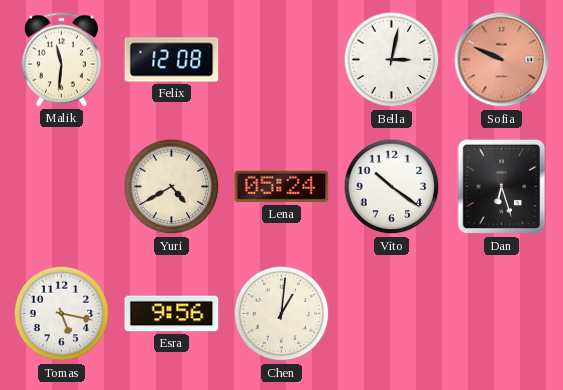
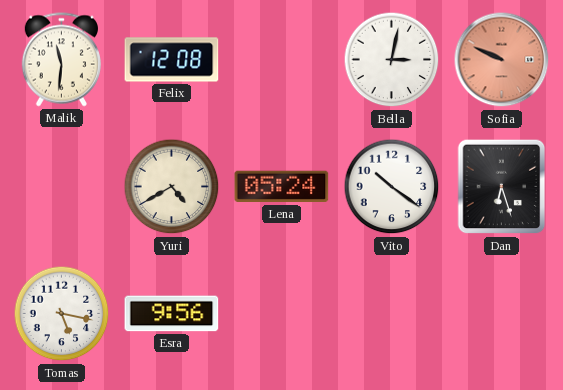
Chen: 1:01 -> none
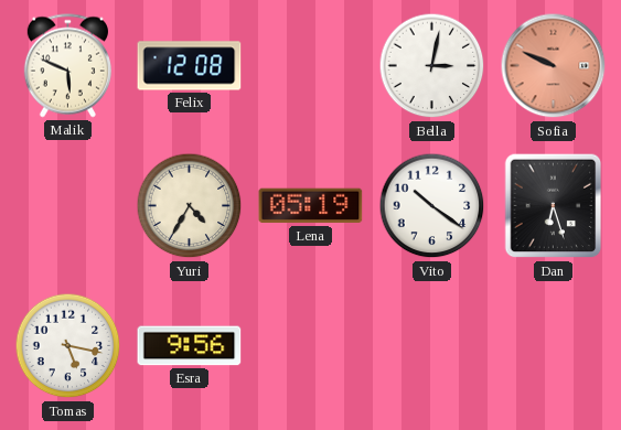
Malik: 11:31 -> 5:49
Yuri: 4:40 -> 4:35
Lena: 05:24 -> 05:19
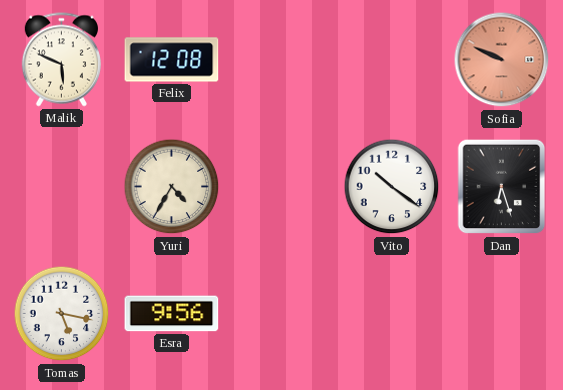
Bella: 3:02 -> none
Lena: 05:19 -> none
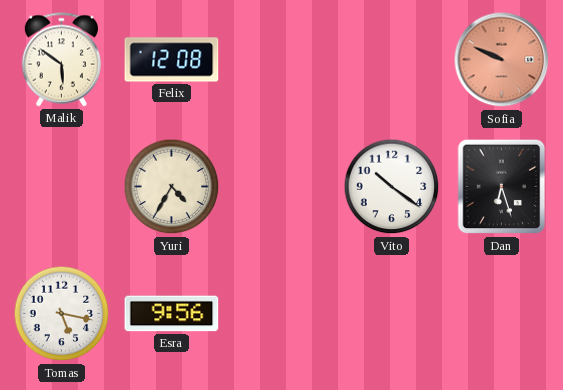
Malik: 5:49 -> 5:51
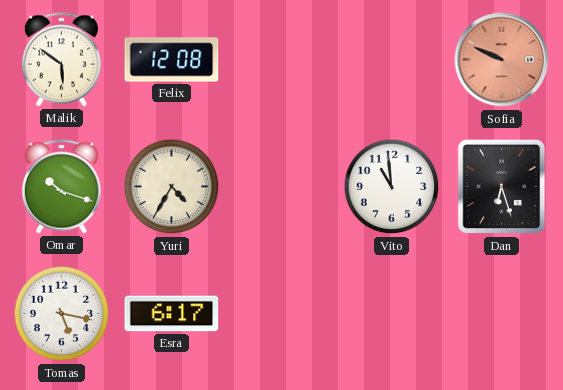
Omar: none -> 10:18
Vito: 10:21 -> 10:59
Esra: 9:56 -> 6:17
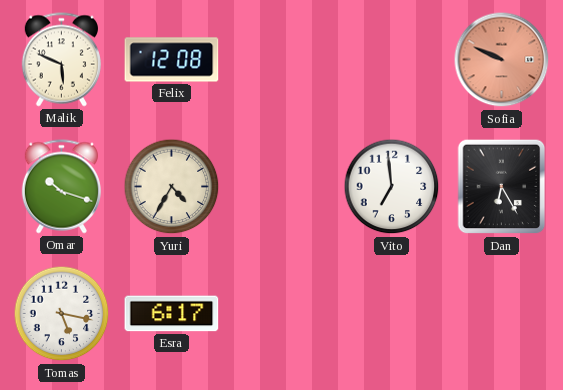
Malik: 5:51 -> 5:49
Vito: 10:59 -> 6:59
Dan: 6:27 -> 6:25
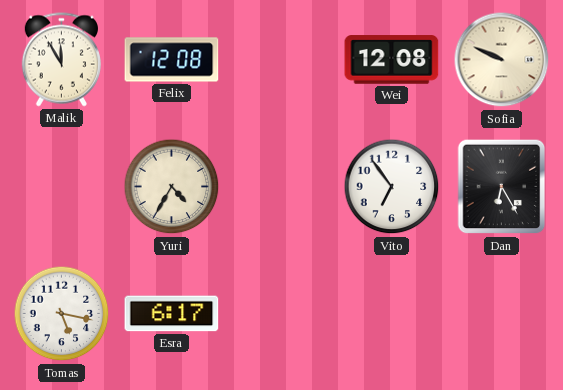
Malik: 5:49 -> 11:55
Wei: none -> 12:08
Sofia dial: salmon -> cream
Omar: 10:18 -> none
Vito: 6:59 -> 6:54
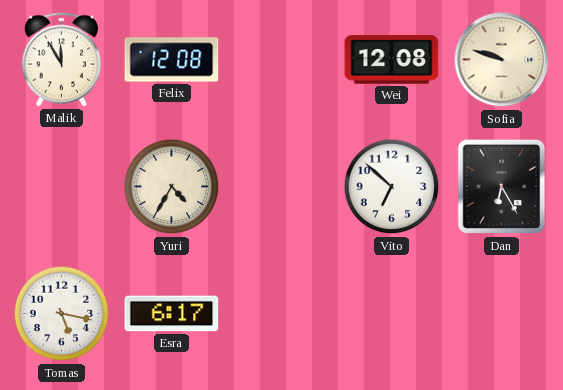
Sofia: 9:49 -> 9:48
Vito: 6:54 -> 6:52
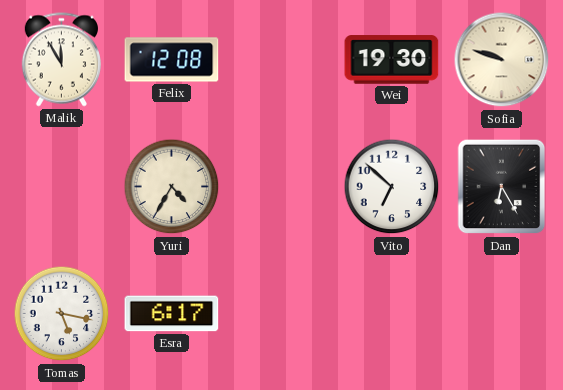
Wei: 12:08 -> 19:30
